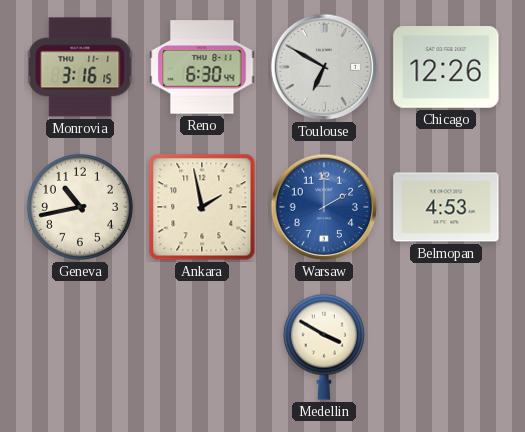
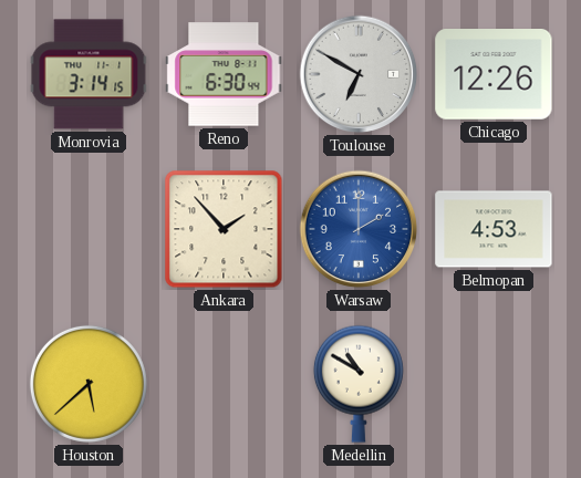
Monrovia: 3:16 -> 3:14
Geneva: 10:43 -> none
Ankara: 1:58 -> 1:53
Houston: none -> 5:38
Medellin: 3:50 -> 10:50
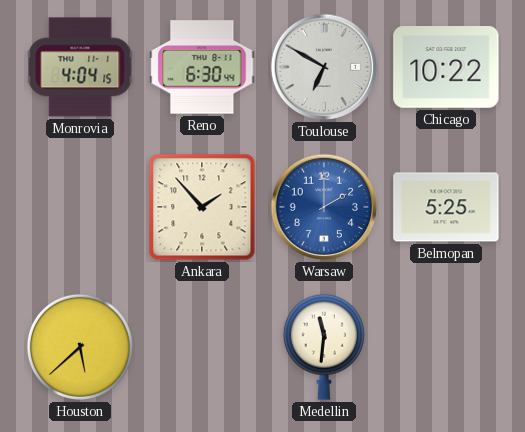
Monrovia: 3:14 -> 4:04
Chicago: 12:26 -> 10:22
Belmopan: 4:53 -> 5:25
Medellin: 10:50 -> 11:31
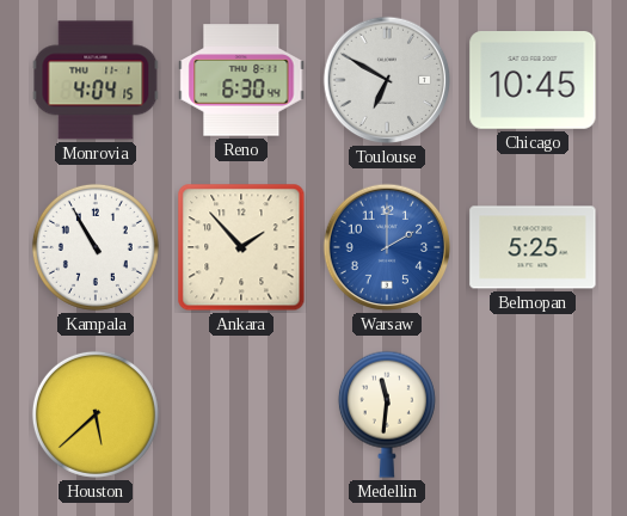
Chicago: 10:22 -> 10:45
Kampala: none -> 10:55
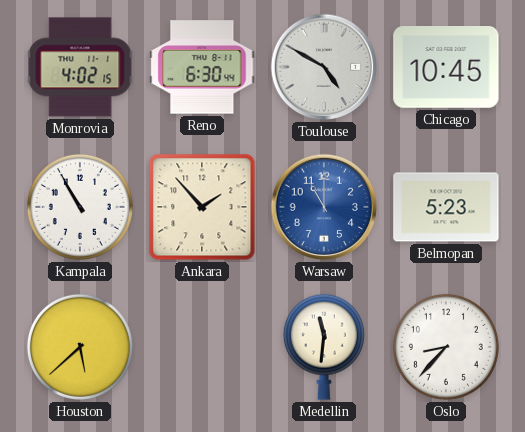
Monrovia: 4:04 -> 4:02
Toulouse: 6:50 -> 4:50
Warsaw: 2:00 -> 11:00
Belmopan: 5:25 -> 5:23
Oslo: none -> 8:37
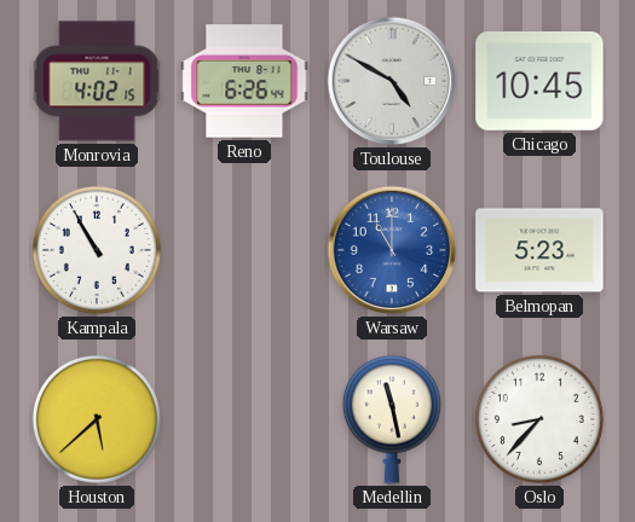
Reno: 6:30 -> 6:26
Ankara: 1:53 -> none
Medellin: 11:31 -> 11:28
